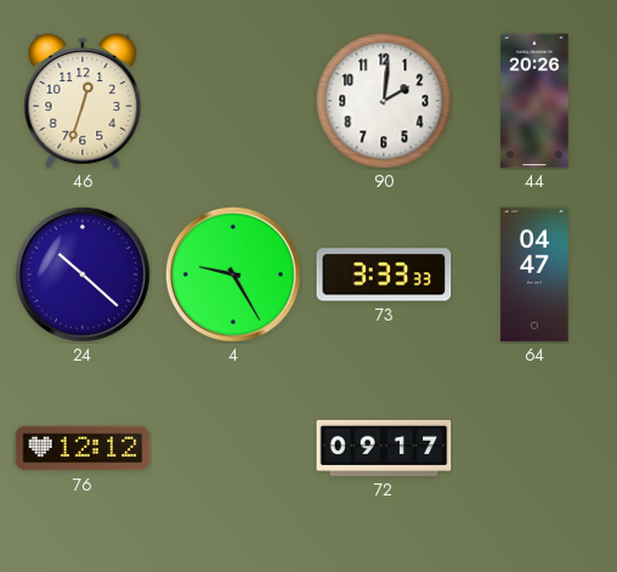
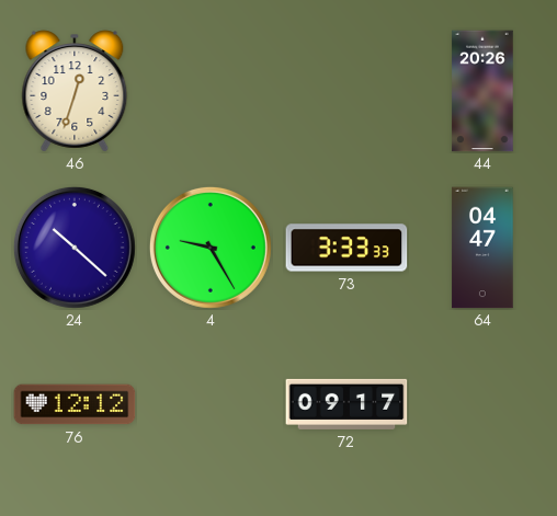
90: 2:01 -> none
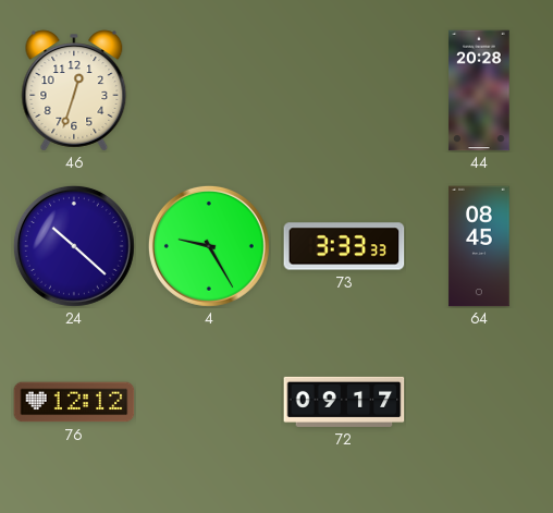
44: 20:26 -> 20:28
64: 04:47 -> 08:45
